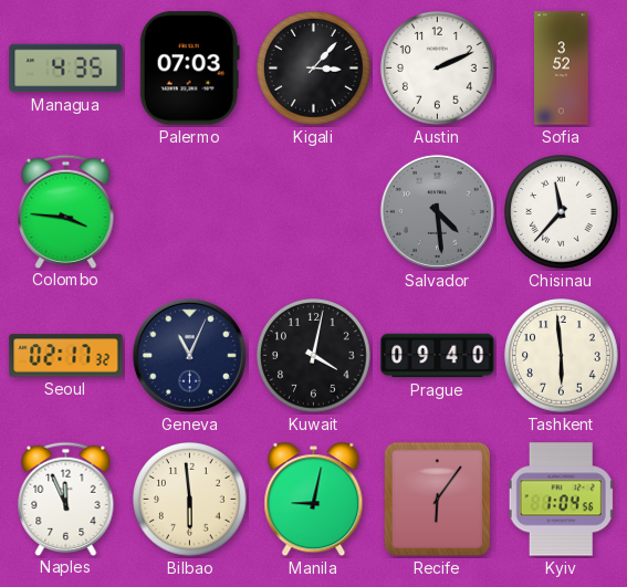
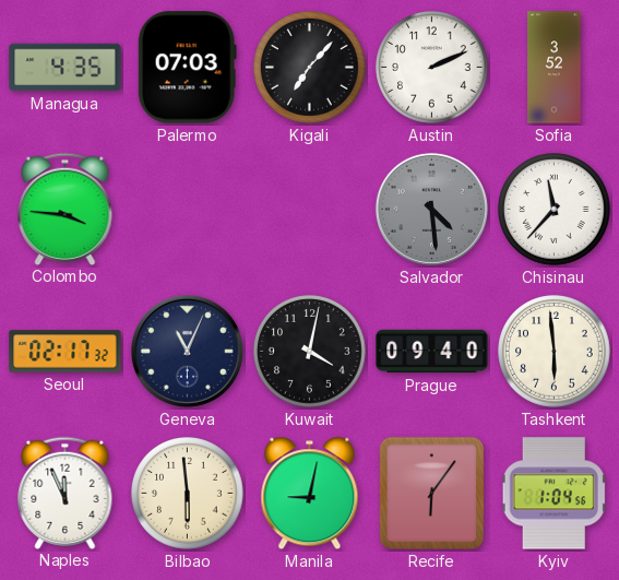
Kigali: 3:07 -> 7:07
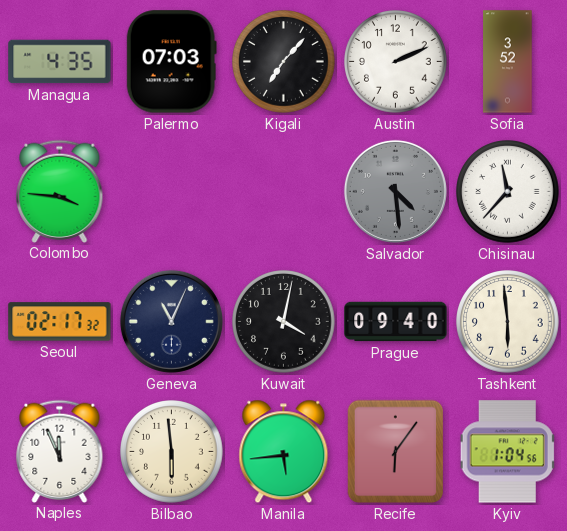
Manila: 9:02 -> 5:44
